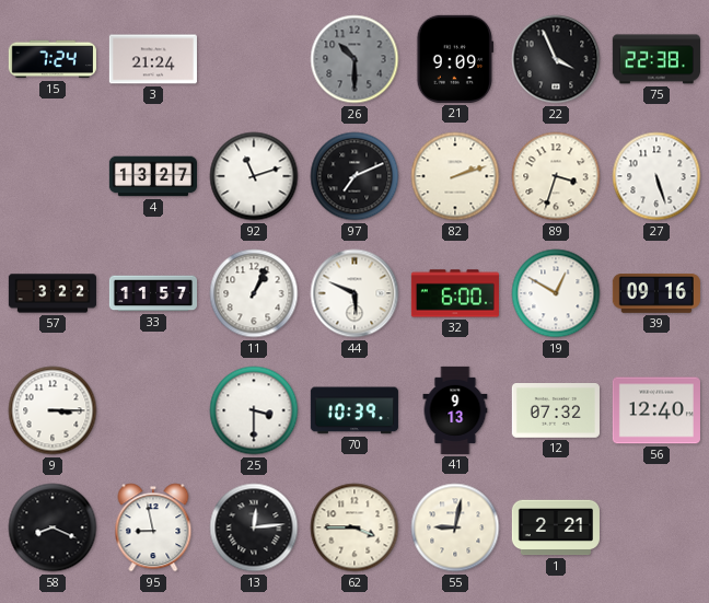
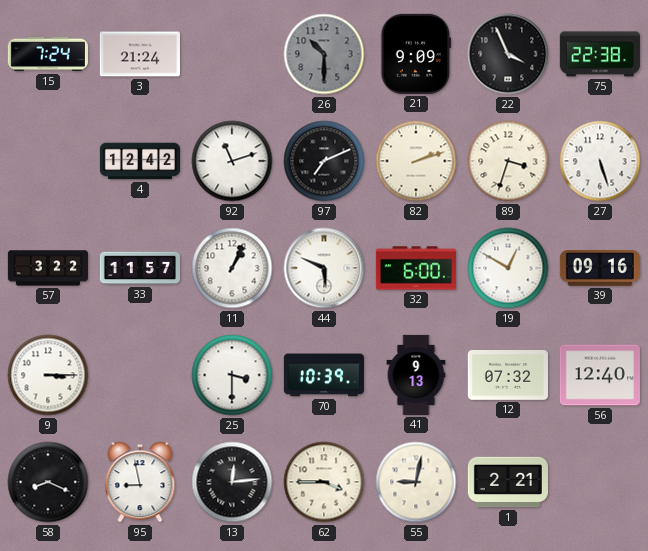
4: 13:27 -> 12:42
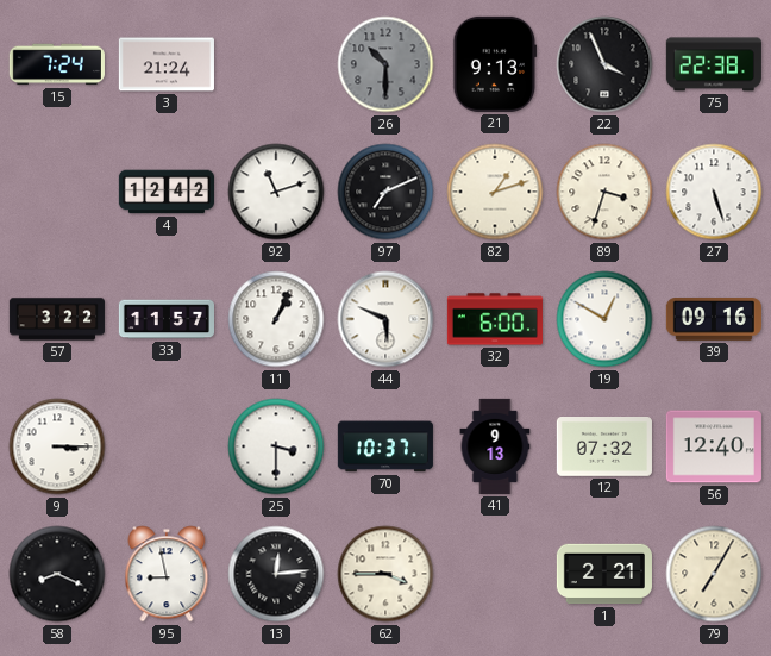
21: 9:09 -> 9:13
82: 2:12 -> 1:12
70: 10:39 -> 10:37
55: 9:02 -> none
79: none -> 7:05
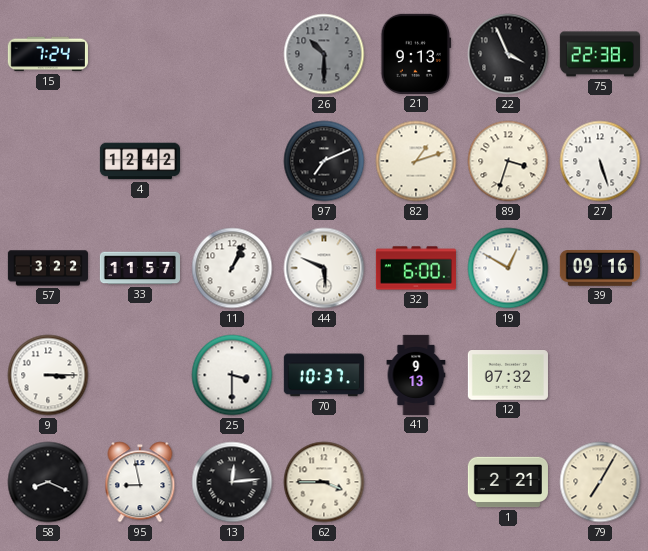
3: 21:24 -> none
92: 11:12 -> none
56: 12:40 -> none
